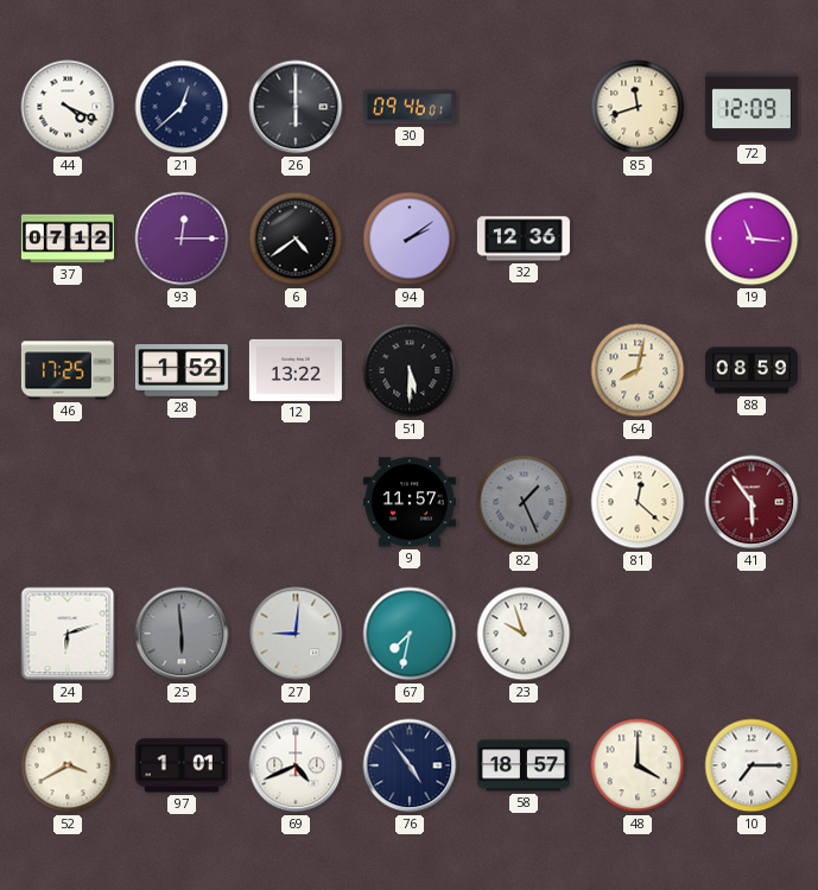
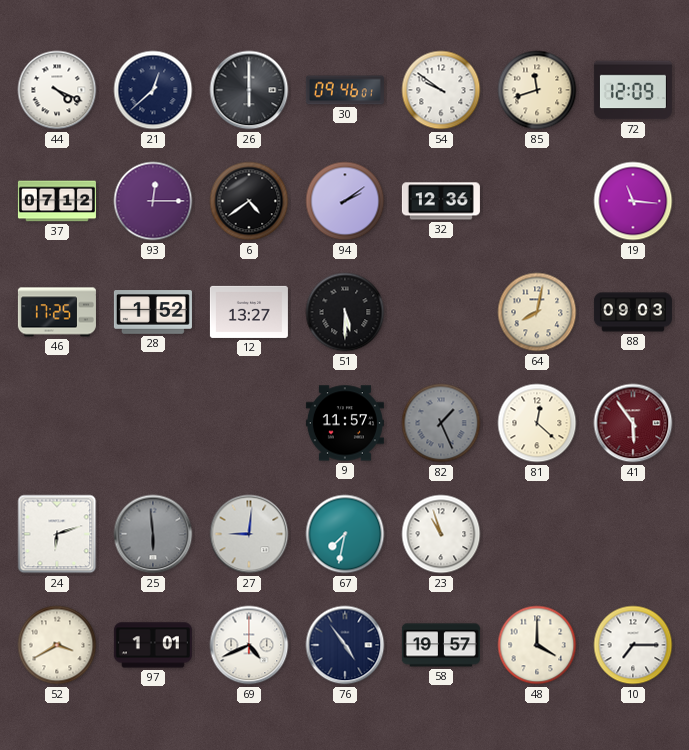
54: none -> 9:51
12: 13:22 -> 13:27
88: 08:59 -> 09:03
23: 9:57 -> 10:57
58: 18:57 -> 19:57
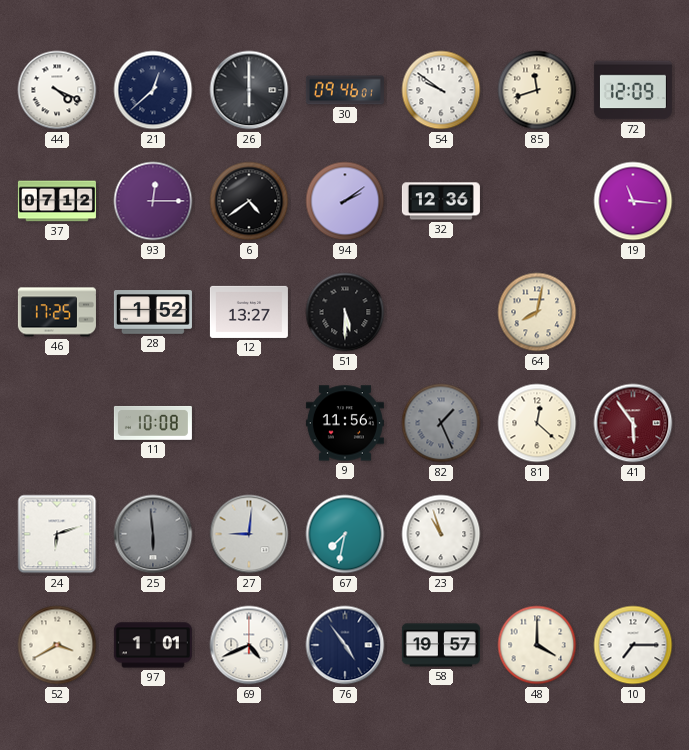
88: 09:03 -> none
11: none -> 10:08
9: 11:57 -> 11:56
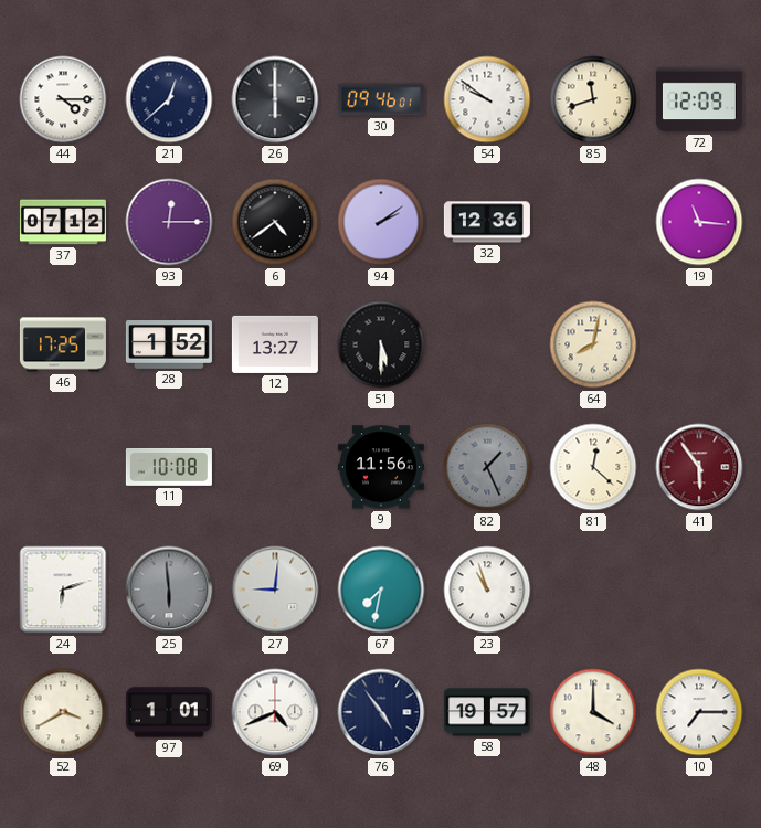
44: 4:19 -> 4:15
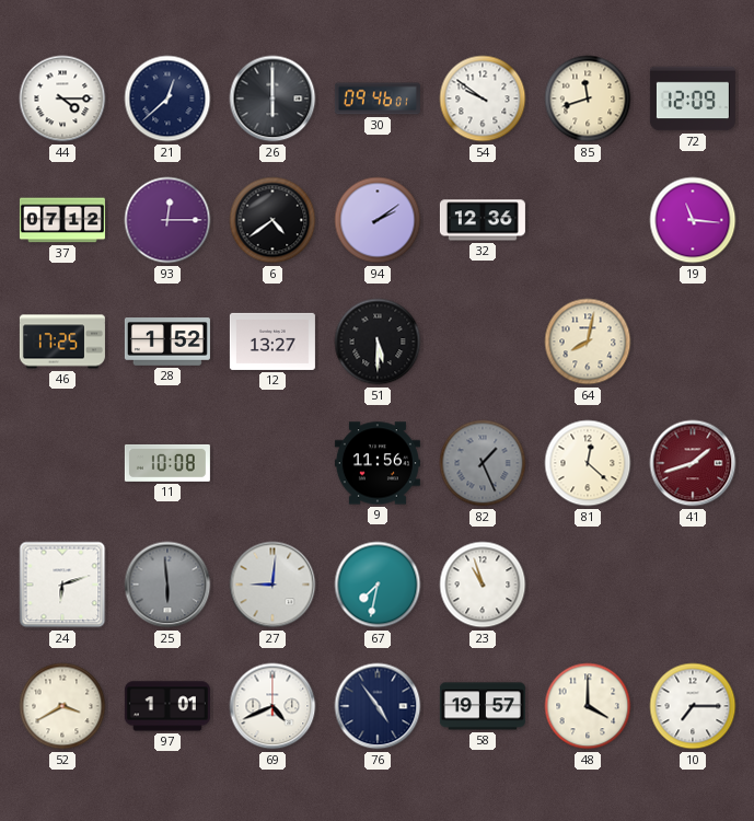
41: 5:54 -> 1:42
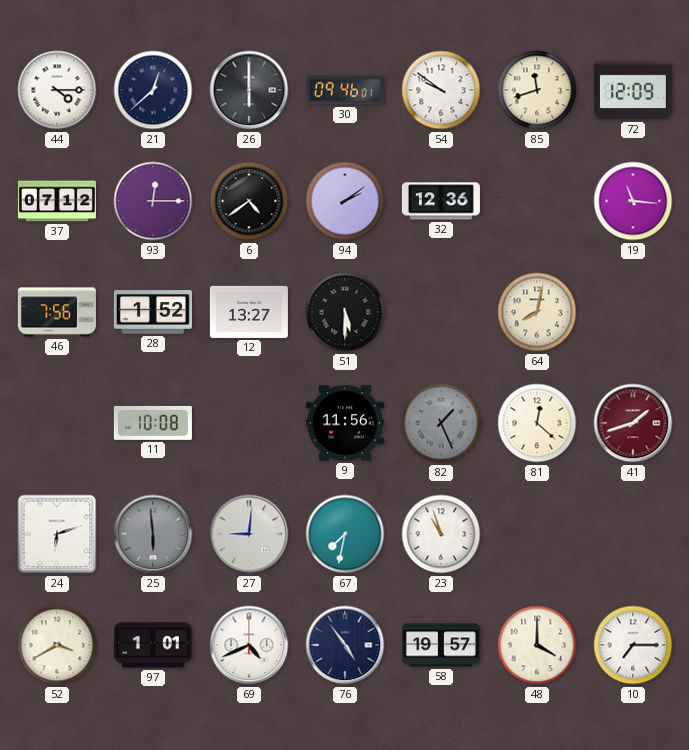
46: 17:25 -> 7:56
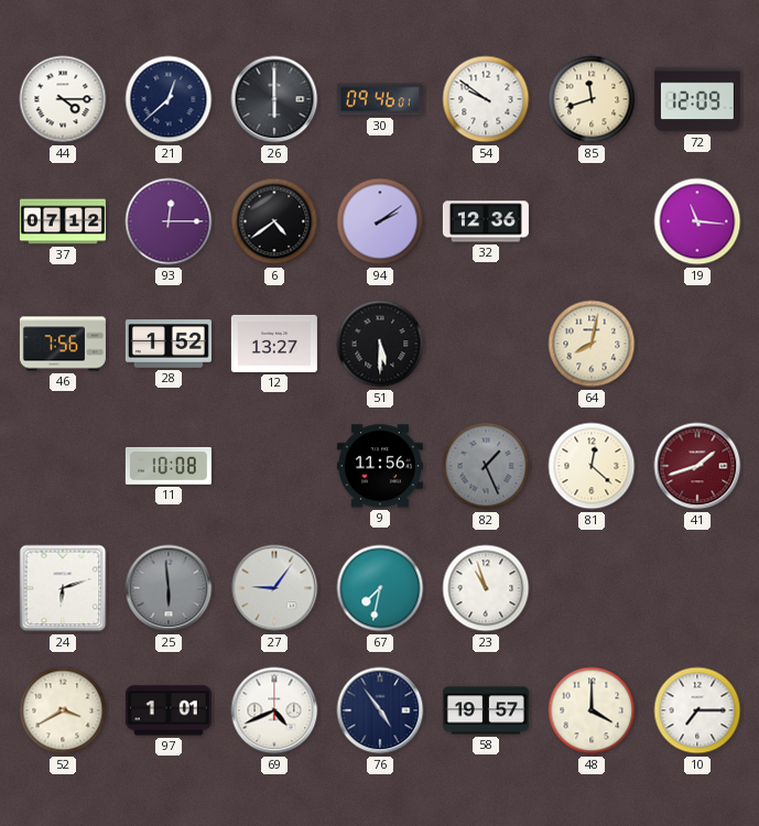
27: 9:01 -> 9:06
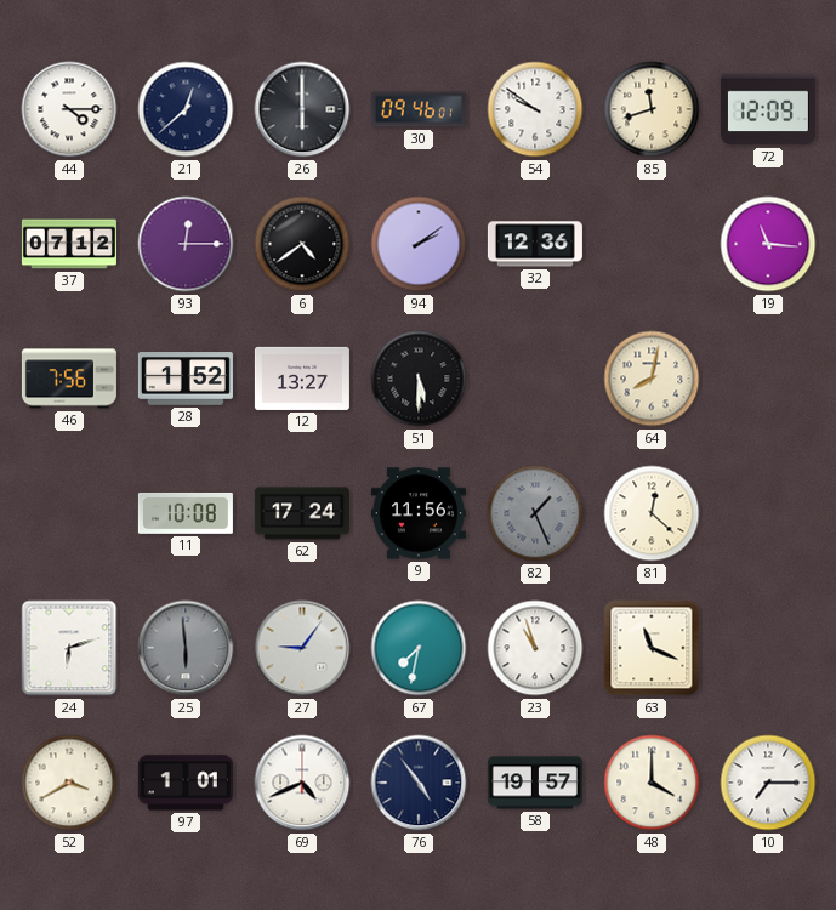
62: none -> 17:24
41: 1:42 -> none
63: none -> 11:19
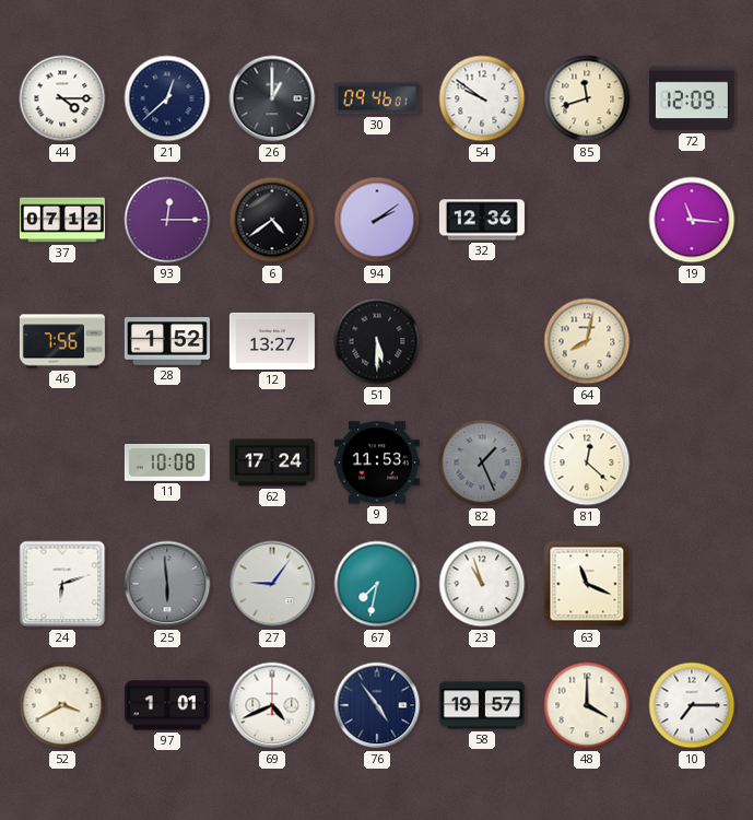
26: 6:00 -> 1:00
9: 11:56 -> 11:53
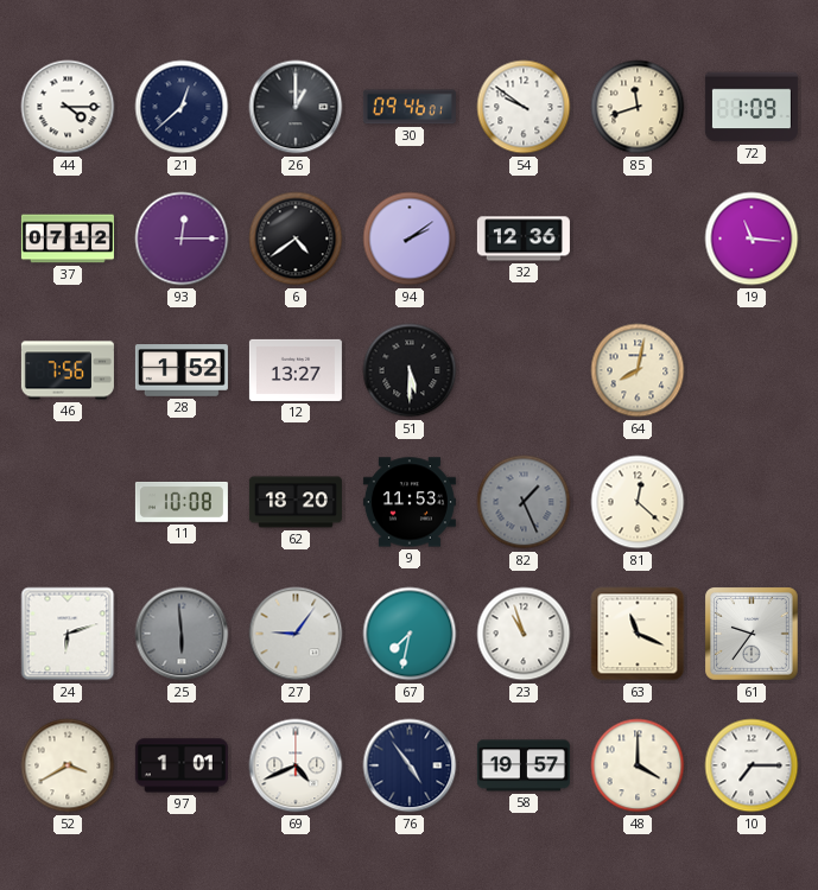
72: 12:09 -> 1:09
62: 17:24 -> 18:20
61: none -> 9:36
